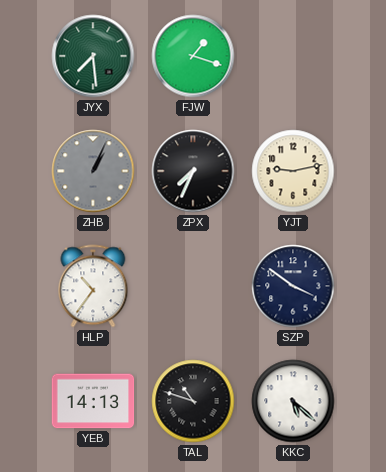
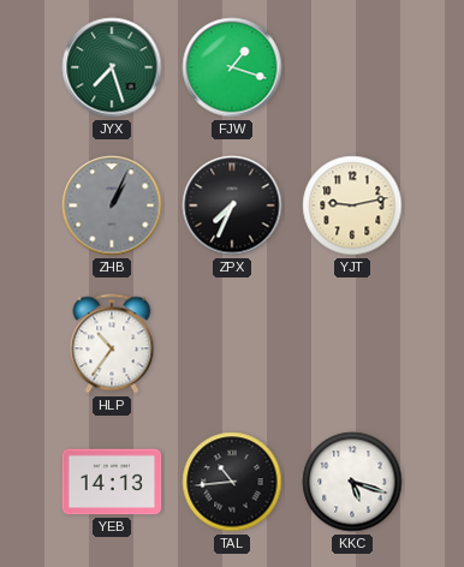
JYX: 7:29 -> 7:27
SZP: 3:51 -> none
TAL: 10:48 -> 10:44
KKC: 5:22 -> 5:18
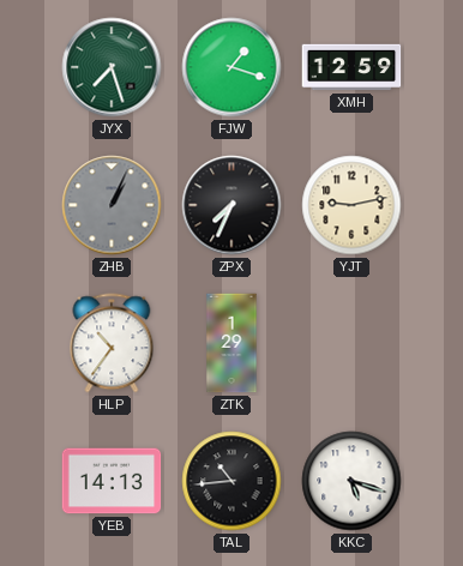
XMH: none -> 12:59
ZTK: none -> 1:29
